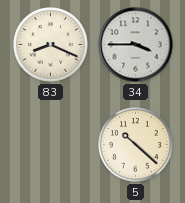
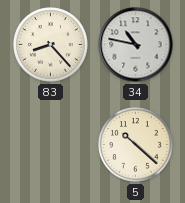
83: 8:19 -> 8:23
34: 3:45 -> 10:47
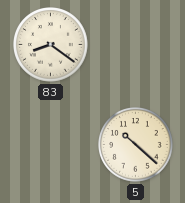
83: 8:23 -> 8:21
34: 10:47 -> none
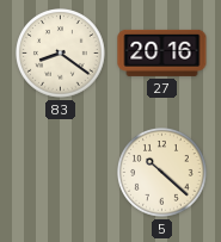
27: none -> 20:16
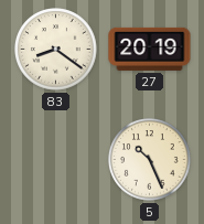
27: 20:16 -> 20:19
5: 10:22 -> 10:26
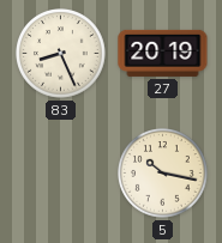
83: 8:21 -> 8:26
5: 10:26 -> 10:17
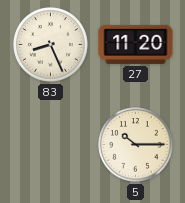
27: 20:19 -> 11:20
5: 10:17 -> 10:15
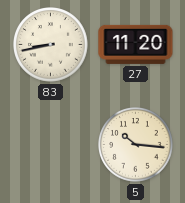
83: 8:26 -> 8:43
5: 10:15 -> 10:16
